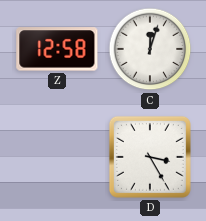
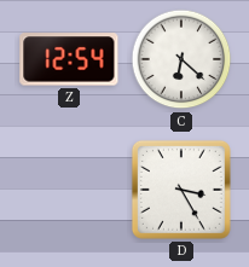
Z: 12:58 -> 12:54
C: 12:03 -> 6:22
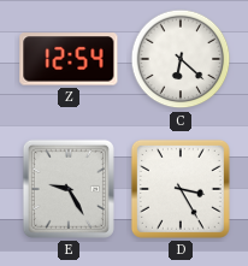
E: none -> 9:25
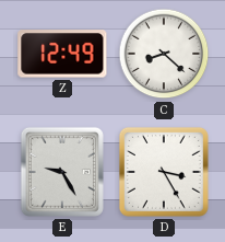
Z: 12:54 -> 12:49
C: 6:22 -> 8:22
